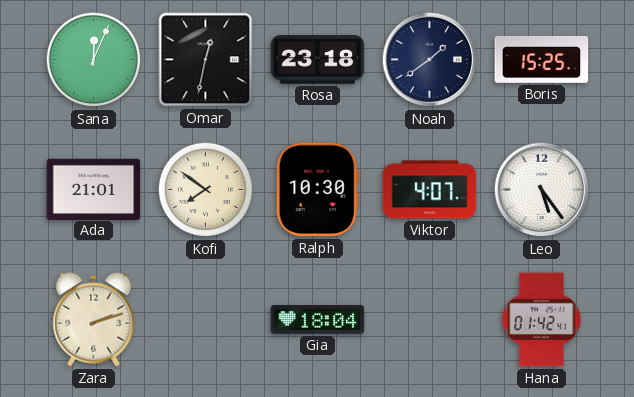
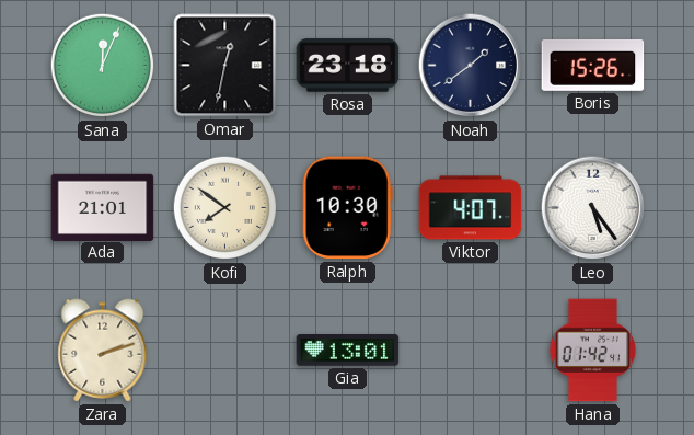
Boris: 15:25 -> 15:26
Gia: 18:04 -> 13:01
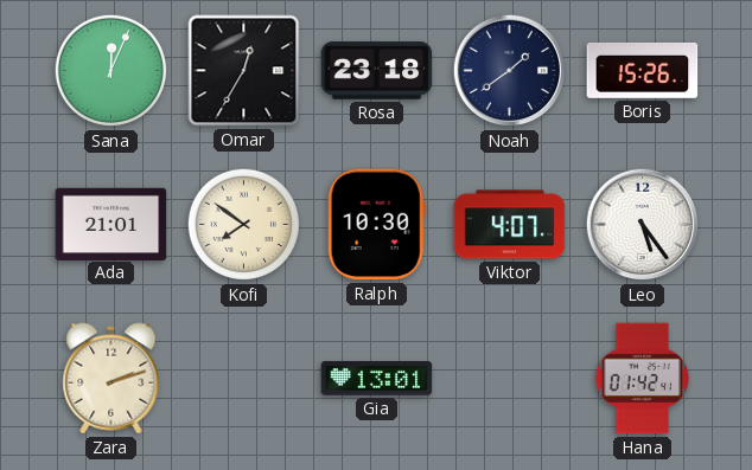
Omar: 12:32 -> 12:35
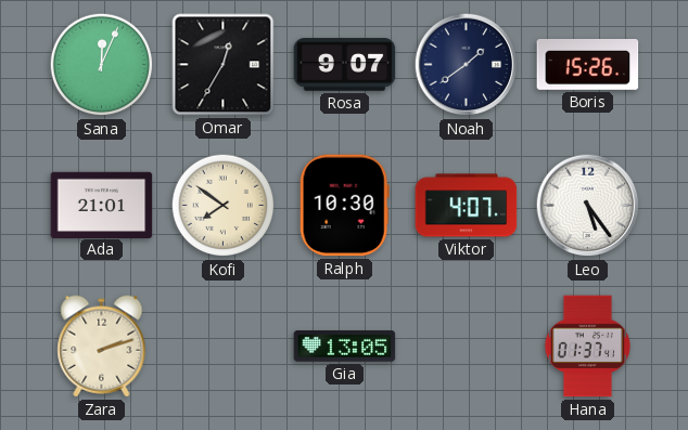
Rosa: 23:18 -> 9:07
Gia: 13:01 -> 13:05
Hana: 01:42 -> 01:37
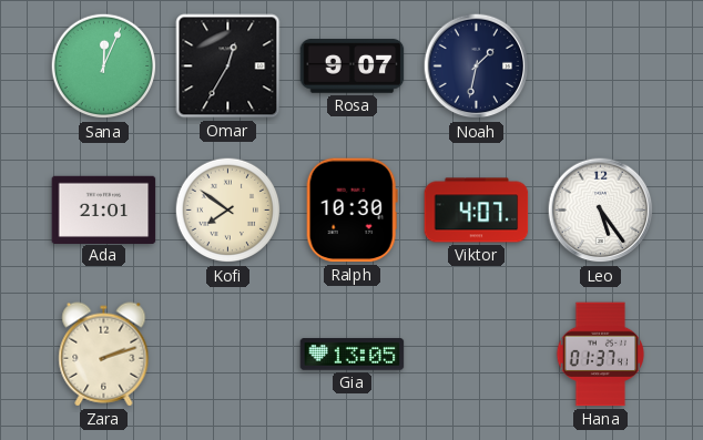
Noah: 1:39 -> 1:32
Boris: 15:26 -> none
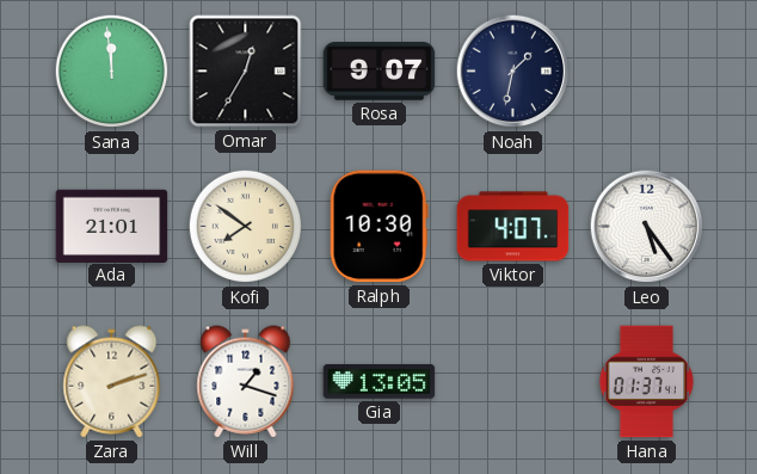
Sana: 12:04 -> 11:59
Will: none -> 1:18
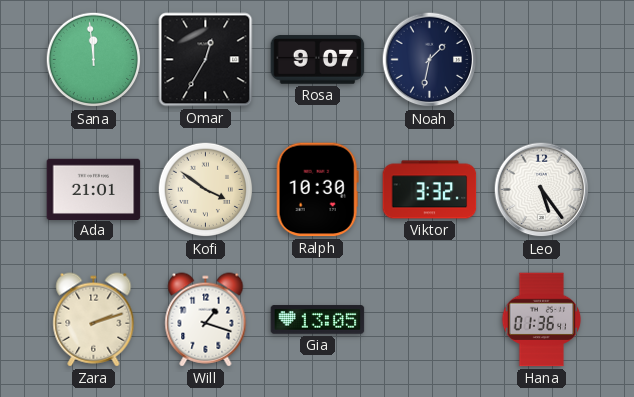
Kofi: 7:51 -> 3:51
Viktor: 4:07 -> 3:32
Hana: 01:37 -> 01:36
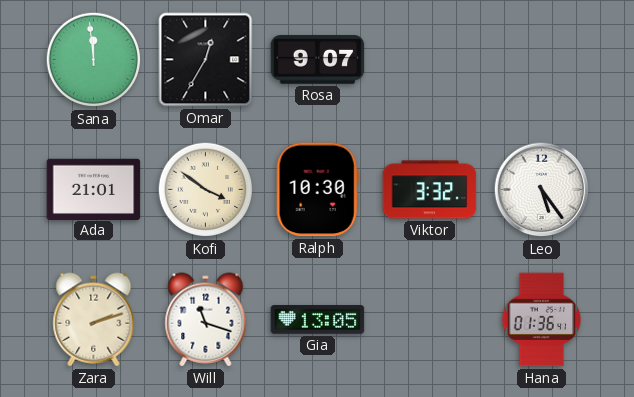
Noah: 1:32 -> none
Will: 1:18 -> 11:18
